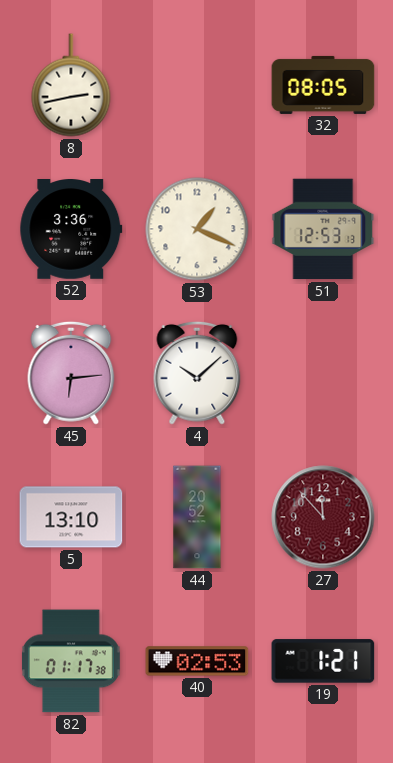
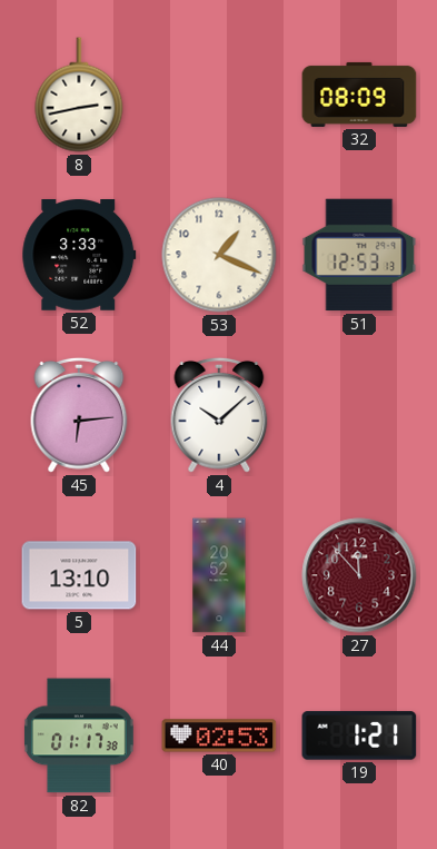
32: 08:05 -> 08:09
52: 3:36 -> 3:33
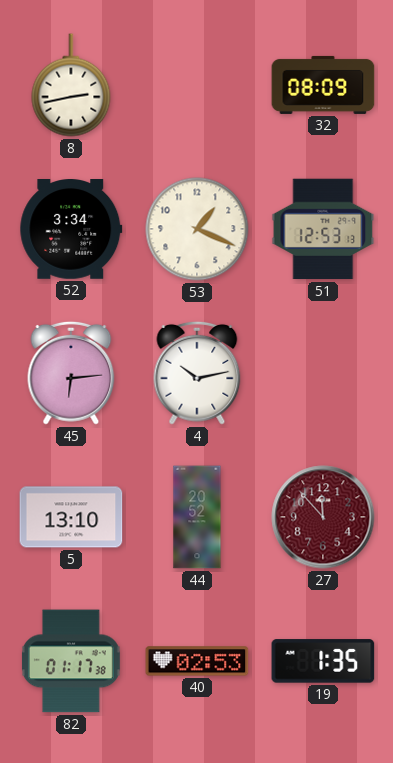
52: 3:33 -> 3:34
4: 10:08 -> 10:13
19: 1:21 -> 1:35
